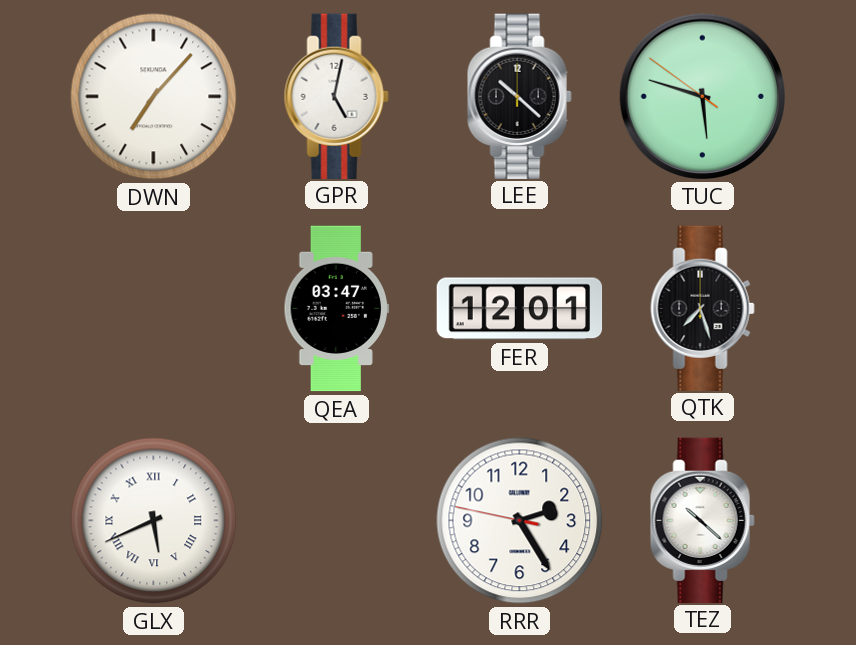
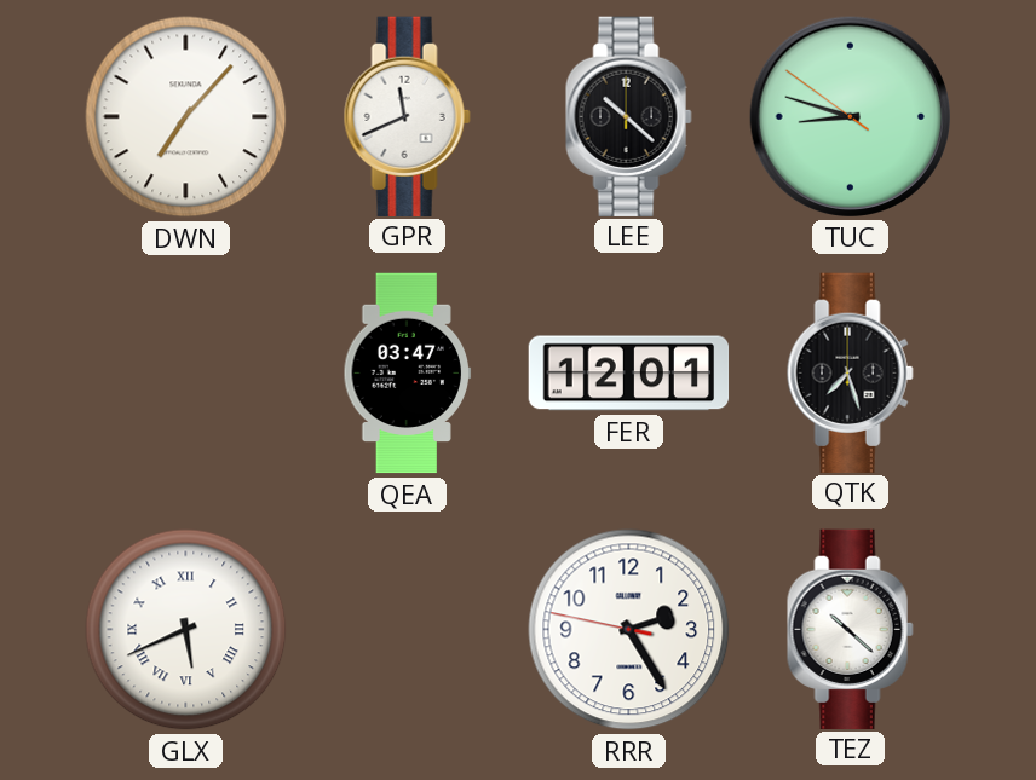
GPR: 5:02 -> 11:41
TUC: 5:47 -> 8:47
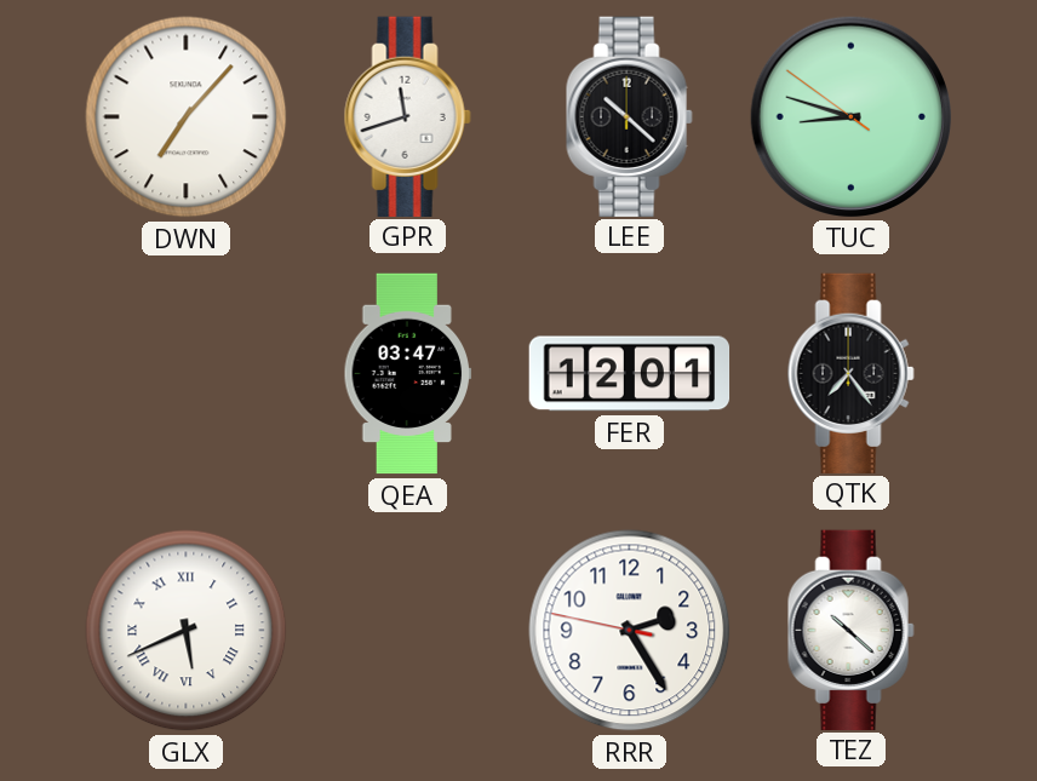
GPR: 11:41 -> 11:42
QTK: 7:27 -> 7:24
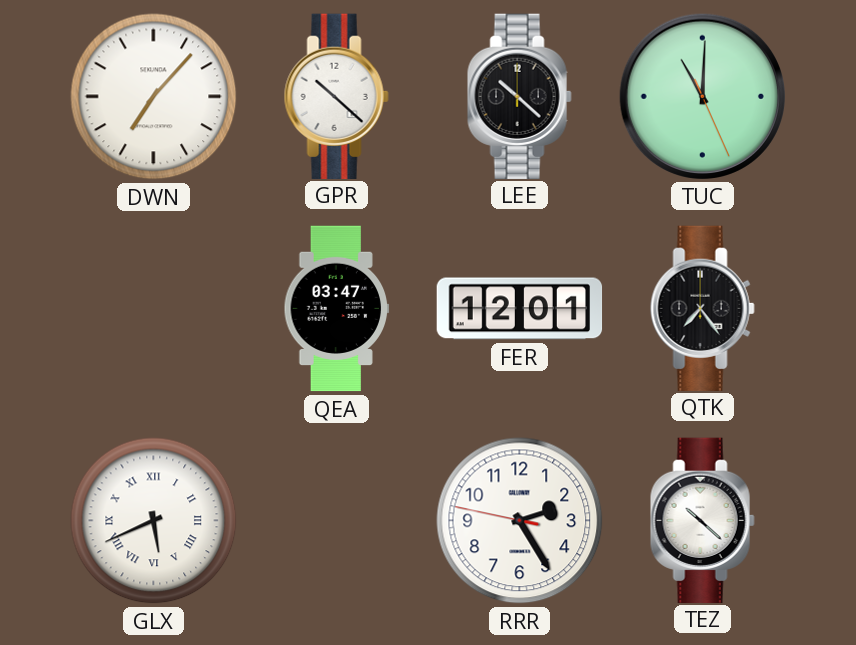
GPR: 11:42 -> 10:22
TUC: 8:47 -> 11:00
